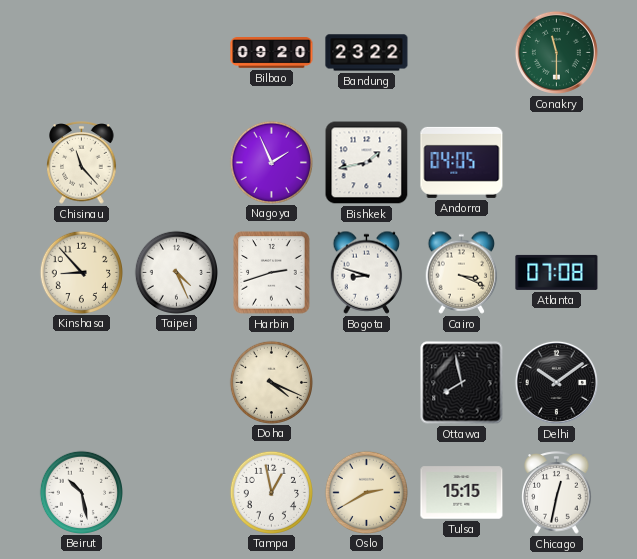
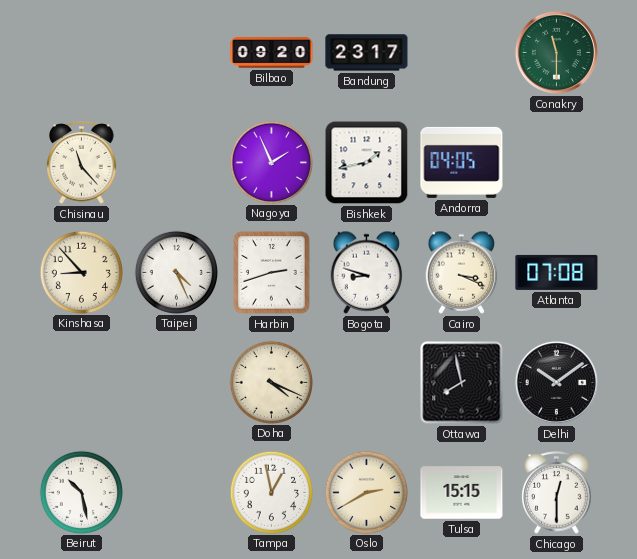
Bandung: 23:22 -> 23:17
Chicago: 12:32 -> 12:30
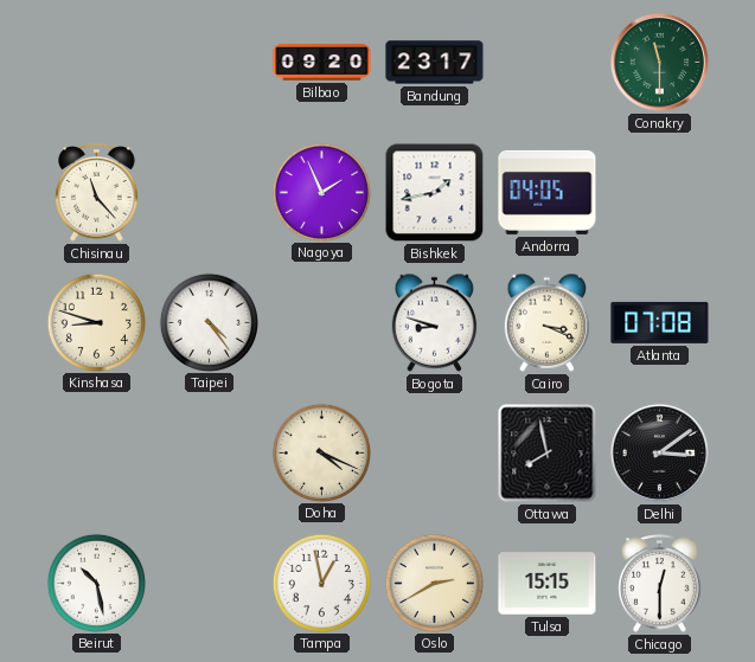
Kinshasa: 8:53 -> 8:48
Taipei: 4:26 -> 4:24
Harbin: 2:42 -> none
Delhi: 10:09 -> 3:09
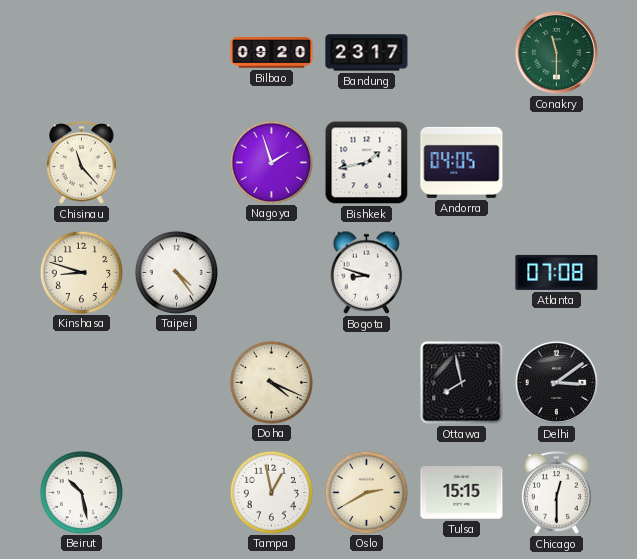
Nagoya: 1:56 -> 1:57
Cairo: 3:19 -> none
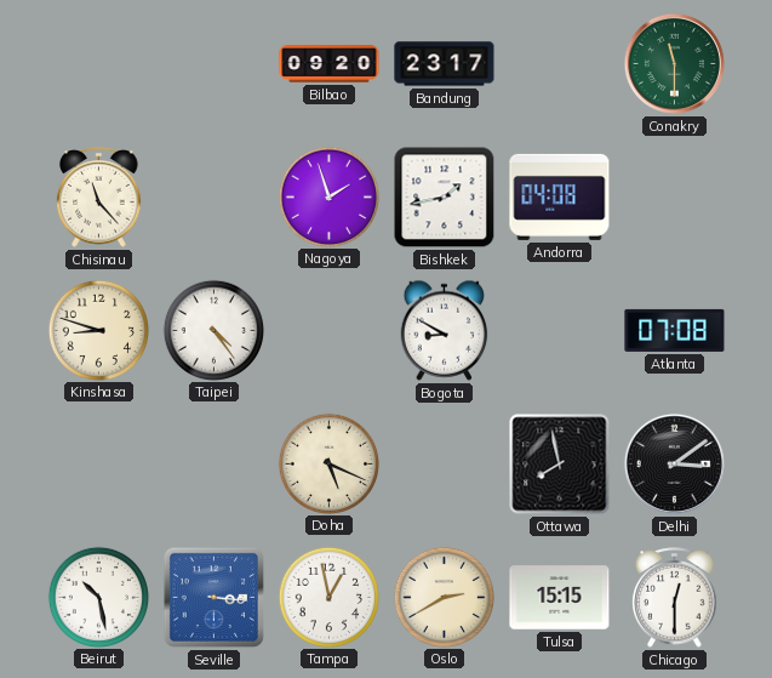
Andorra: 04:05 -> 04:08
Bogota: 8:48 -> 8:50
Doha: 4:19 -> 5:19
Seville: none -> 3:16
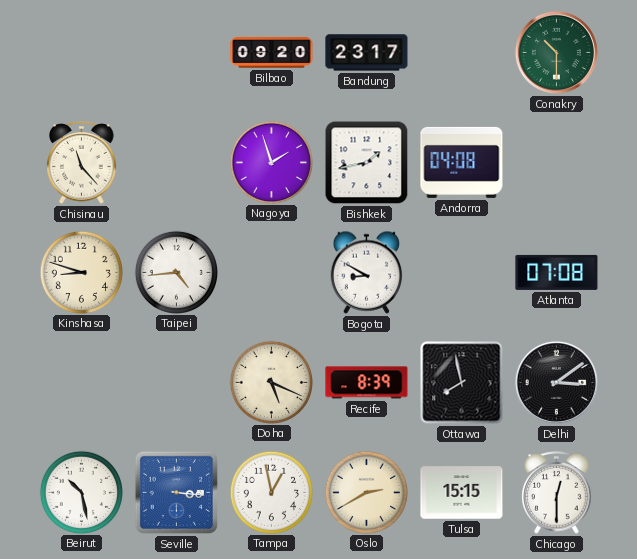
Conakry: 11:30 -> 10:30
Taipei: 4:24 -> 4:44
Recife: none -> 8:39
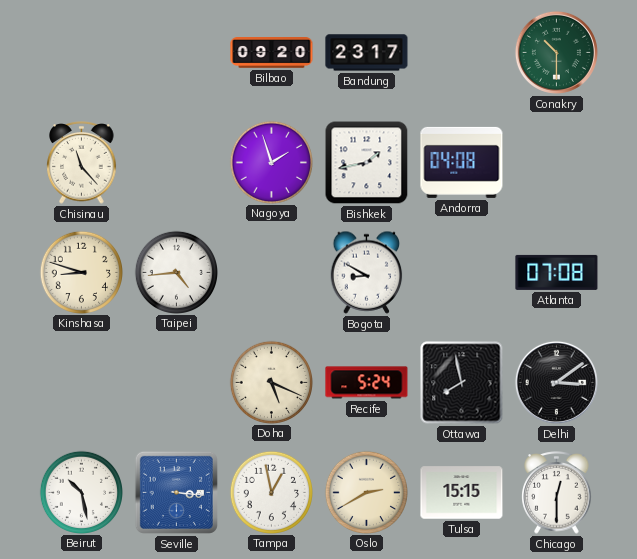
Recife: 8:39 -> 5:24
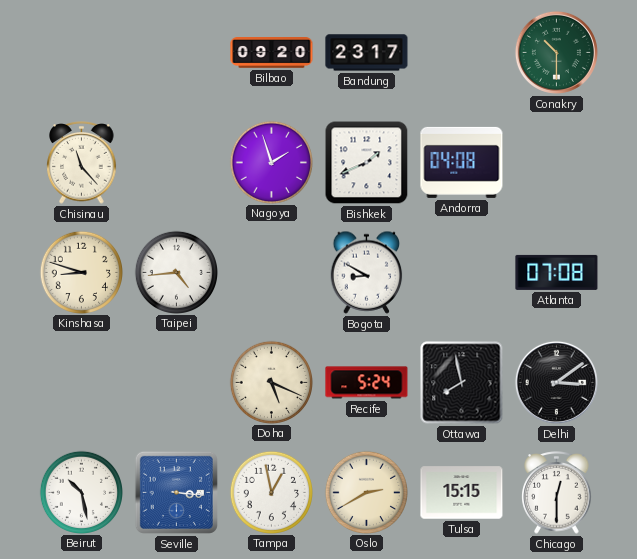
Bishkek: 1:43 -> 1:41
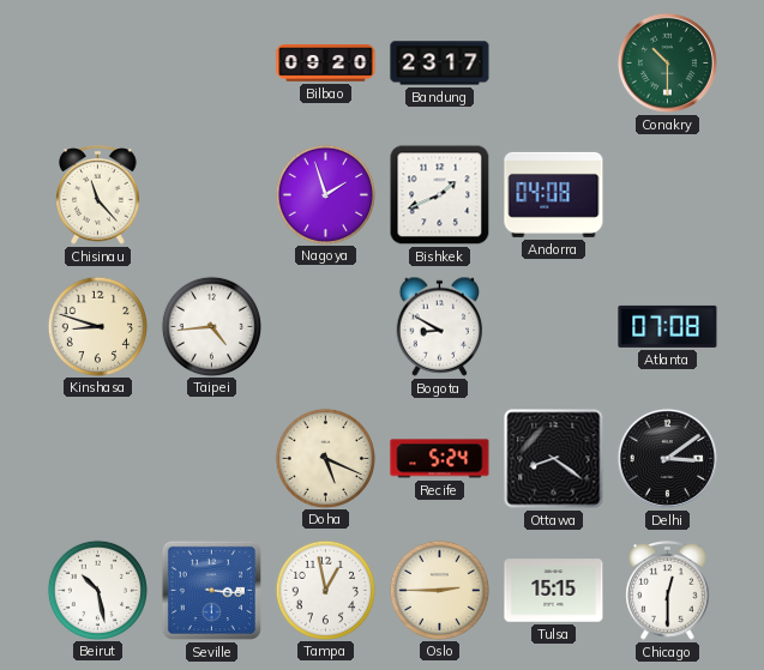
Ottawa: 7:58 -> 8:21
Oslo: 2:40 -> 2:45
